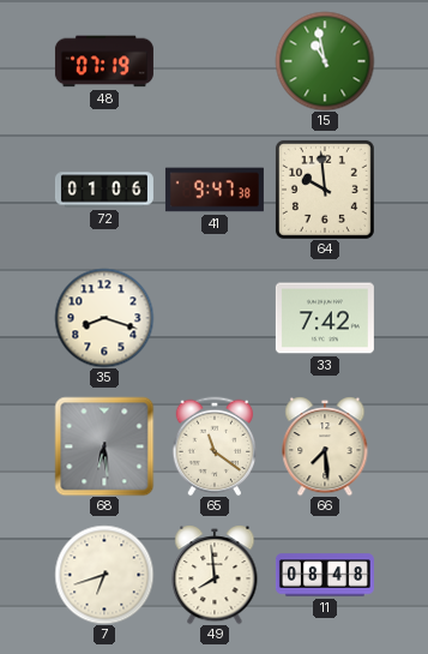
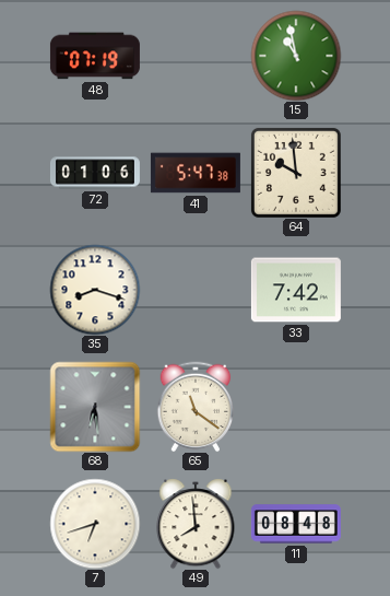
41: 9:47 -> 5:47
66: 7:29 -> none
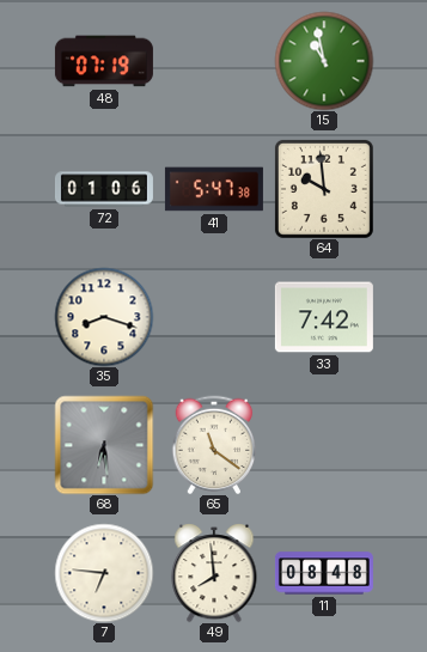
7: 6:42 -> 6:46
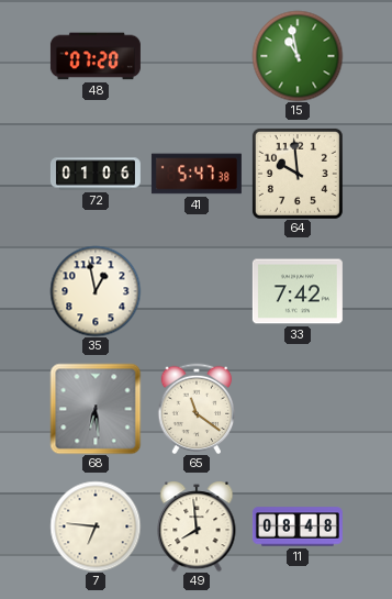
48: 07:19 -> 07:20
35: 8:18 -> 12:58
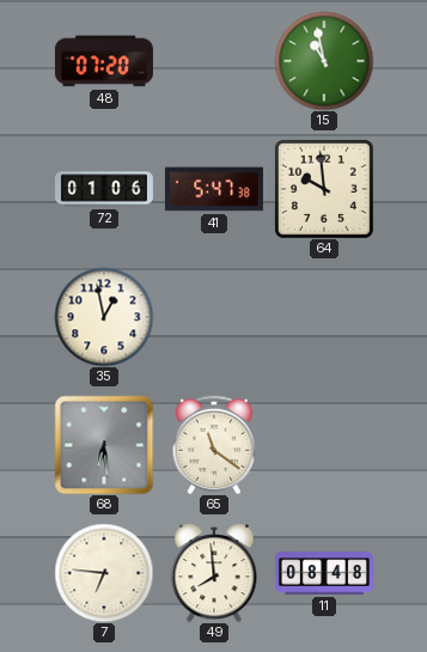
33: 7:42 -> none
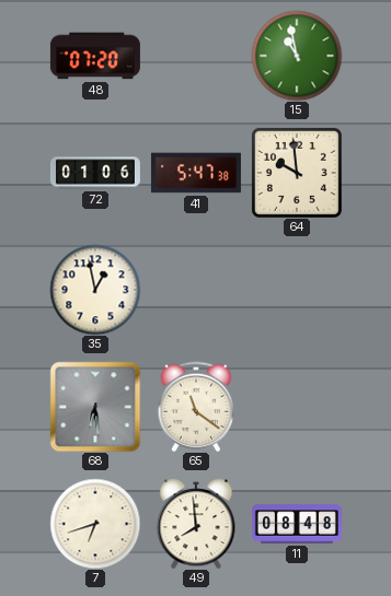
7: 6:46 -> 6:42
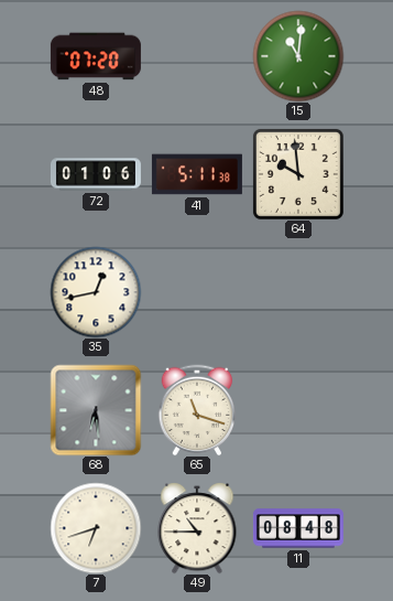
15: 10:58 -> 11:01
41: 5:47 -> 5:11
35: 12:58 -> 12:43
65: 11:21 -> 11:18
49: 7:59 -> 10:45
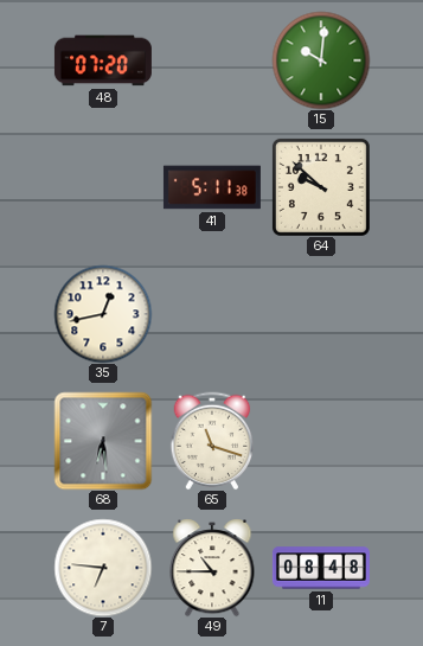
15: 11:01 -> 10:01
72: 01:06 -> none
64: 9:59 -> 9:52
7: 6:42 -> 6:46
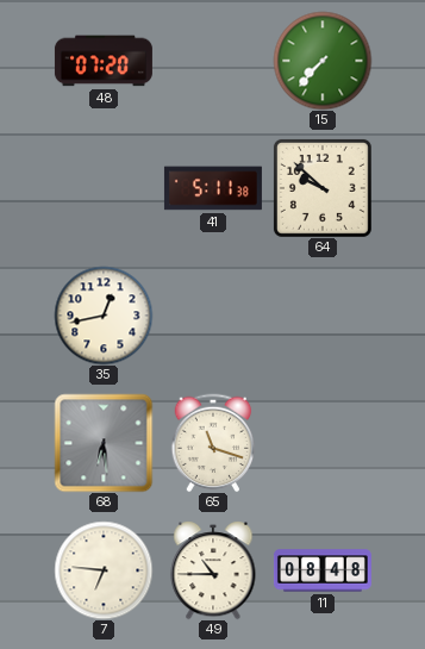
15: 10:01 -> 7:37
